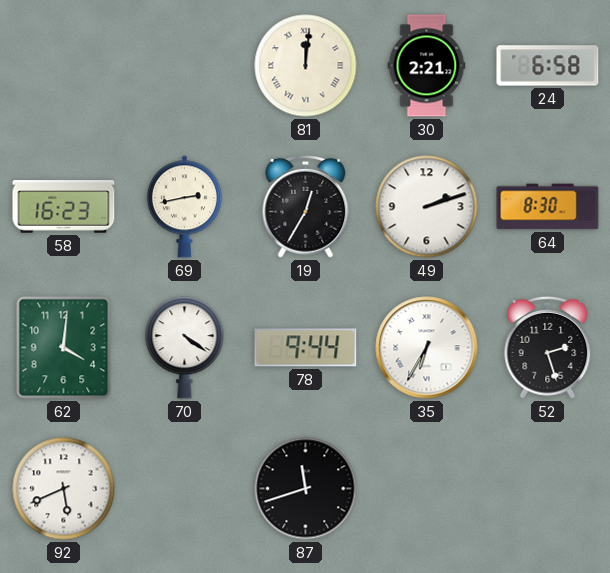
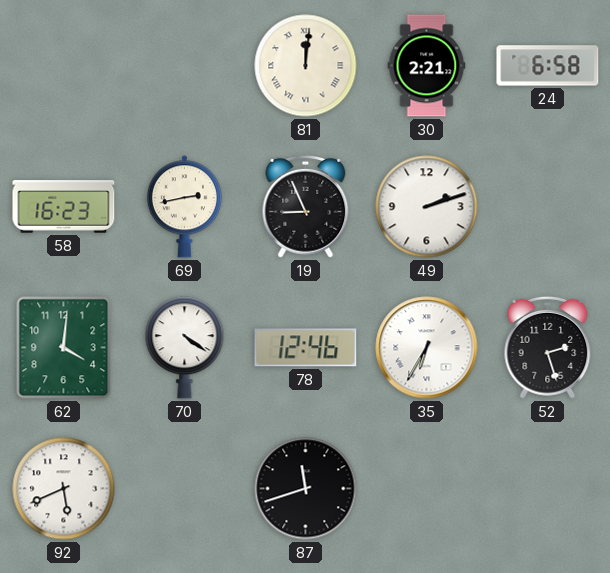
19: 12:35 -> 8:56
64: 8:30 -> none
78: 9:44 -> 12:46
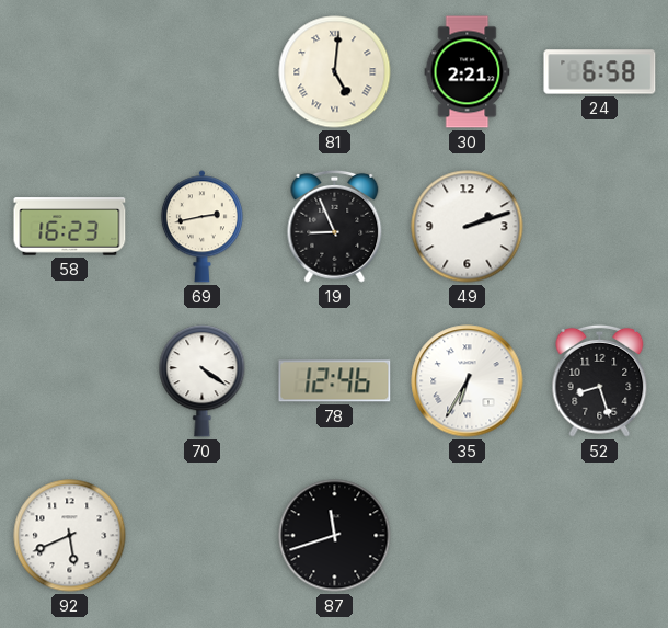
81: 12:01 -> 5:01
62: 4:01 -> none
52: 2:27 -> 8:27
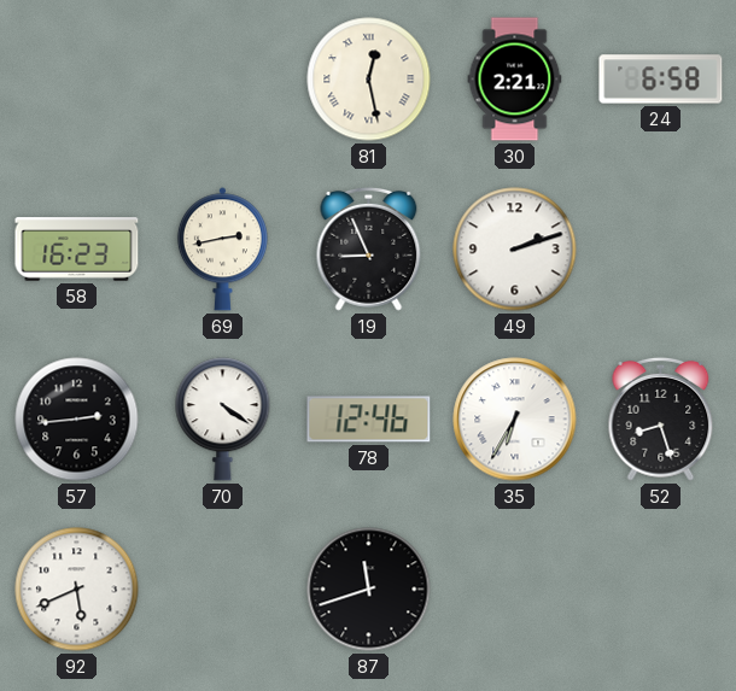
81: 5:01 -> 12:28
57: none -> 2:44
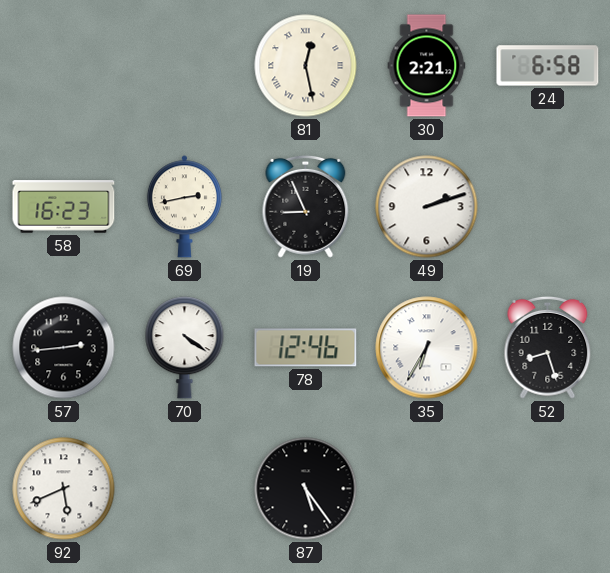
87: 11:42 -> 5:24
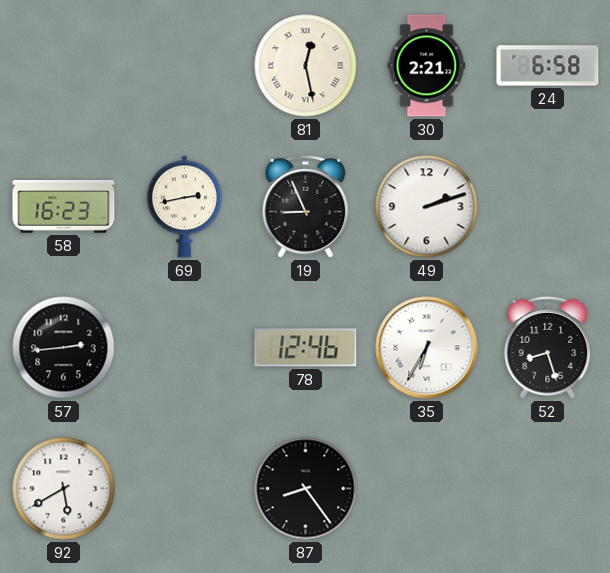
70: 4:21 -> none
92: 5:41 -> 5:40
87: 5:24 -> 8:24
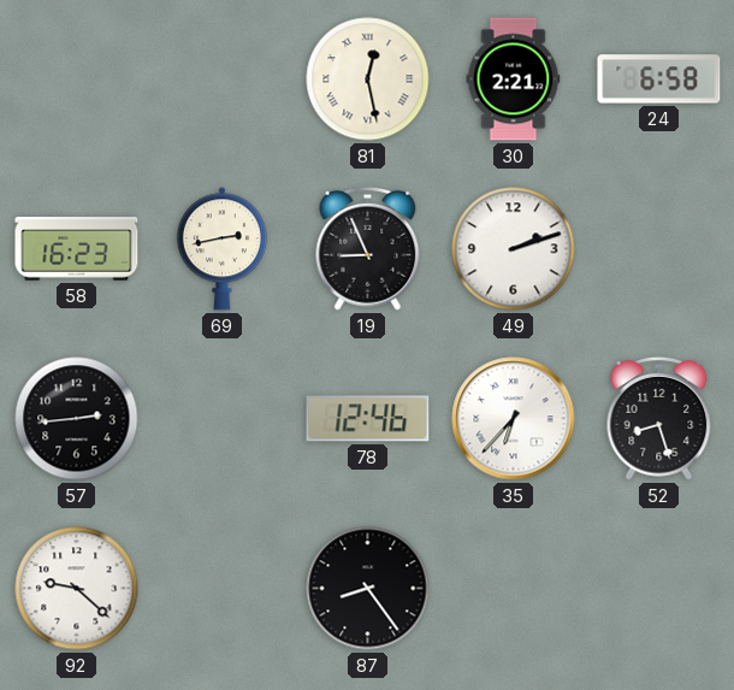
35: 6:35 -> 6:37
92: 5:40 -> 9:22
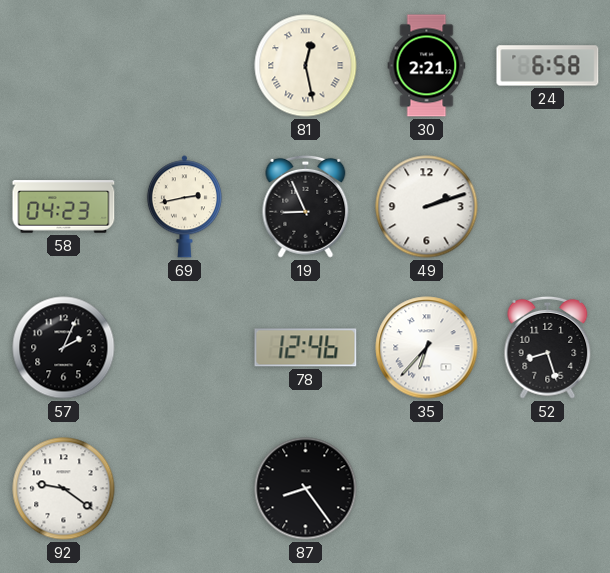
58: 16:23 -> 04:23
57: 2:44 -> 2:04
92: 9:22 -> 9:21
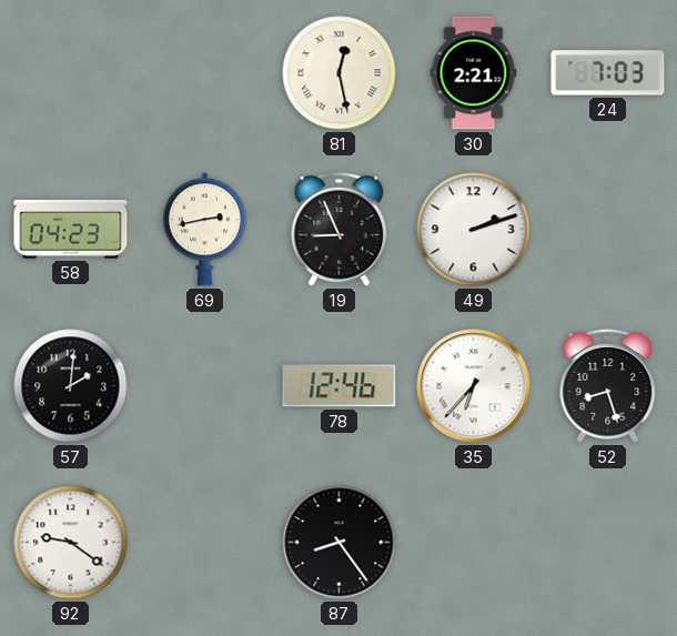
24: 6:58 -> 7:03
57: 2:04 -> 2:01
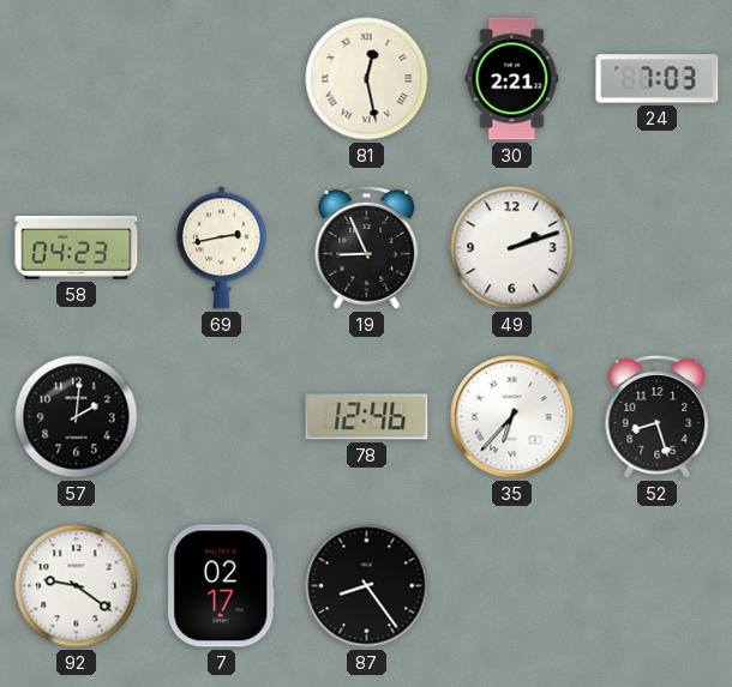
7: none -> 02:17
